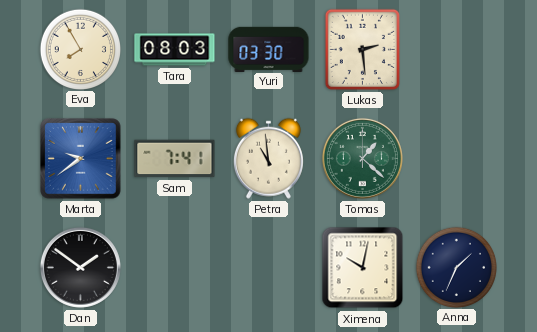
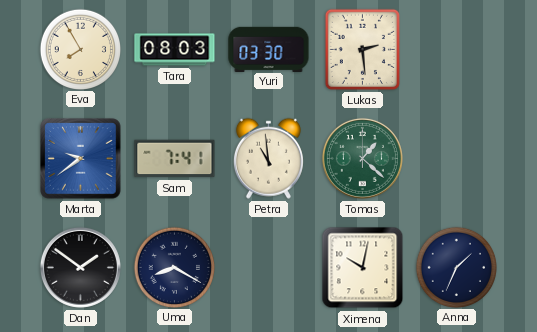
Uma: none -> 8:20
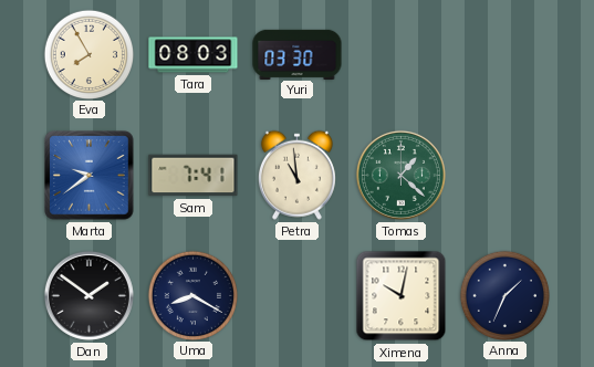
Lukas: 2:29 -> none
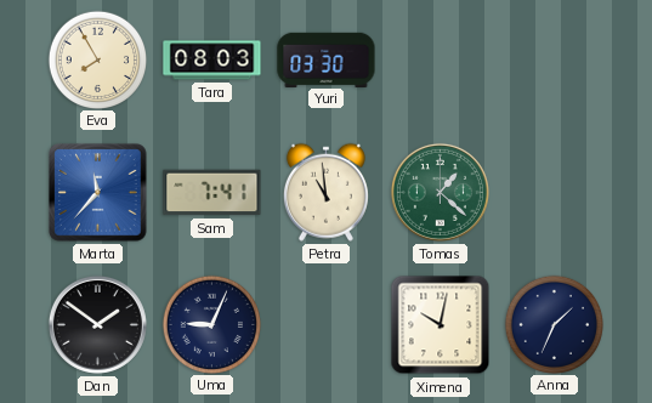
Marta: 9:39 -> 11:37
Uma: 8:20 -> 9:04
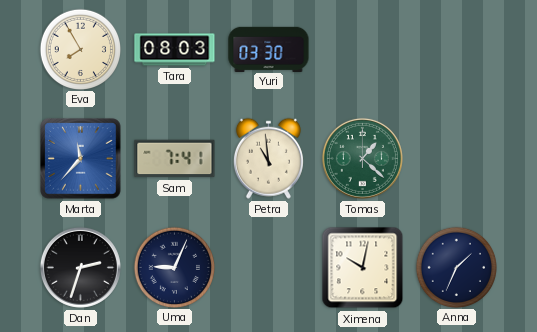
Dan: 1:51 -> 2:33
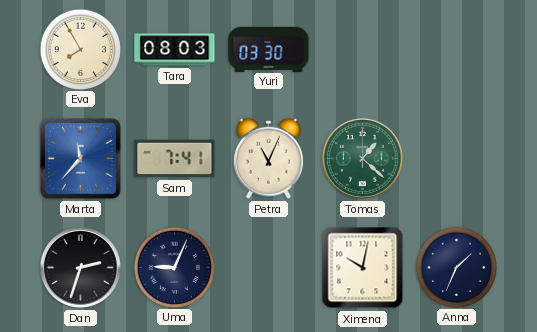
Petra: 10:59 -> 11:04
